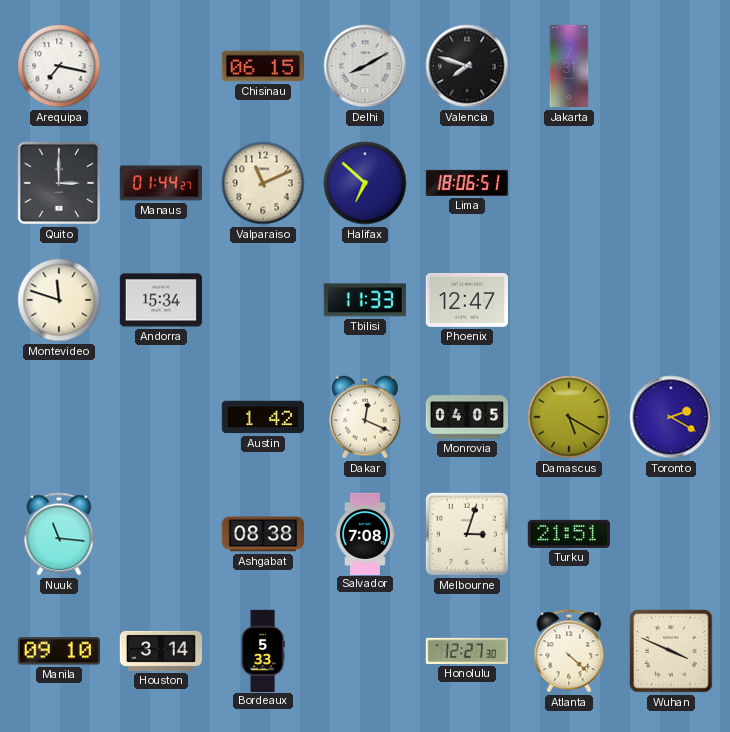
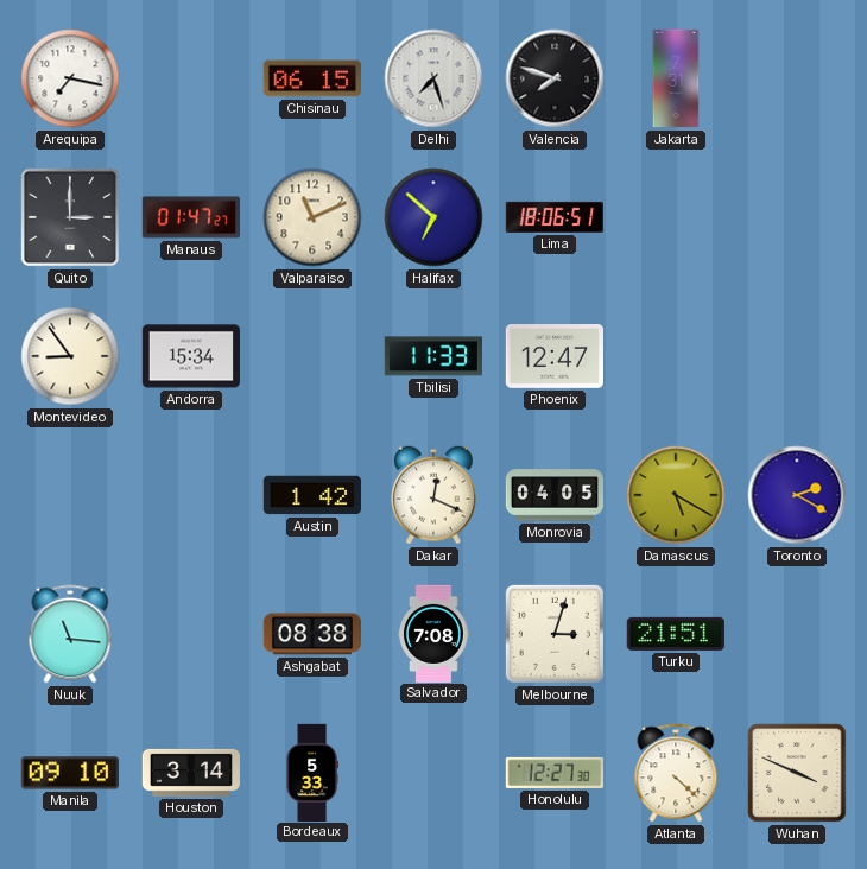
Delhi: 8:10 -> 7:27
Manaus: 01:44 -> 01:47
Montevideo: 11:48 -> 8:54
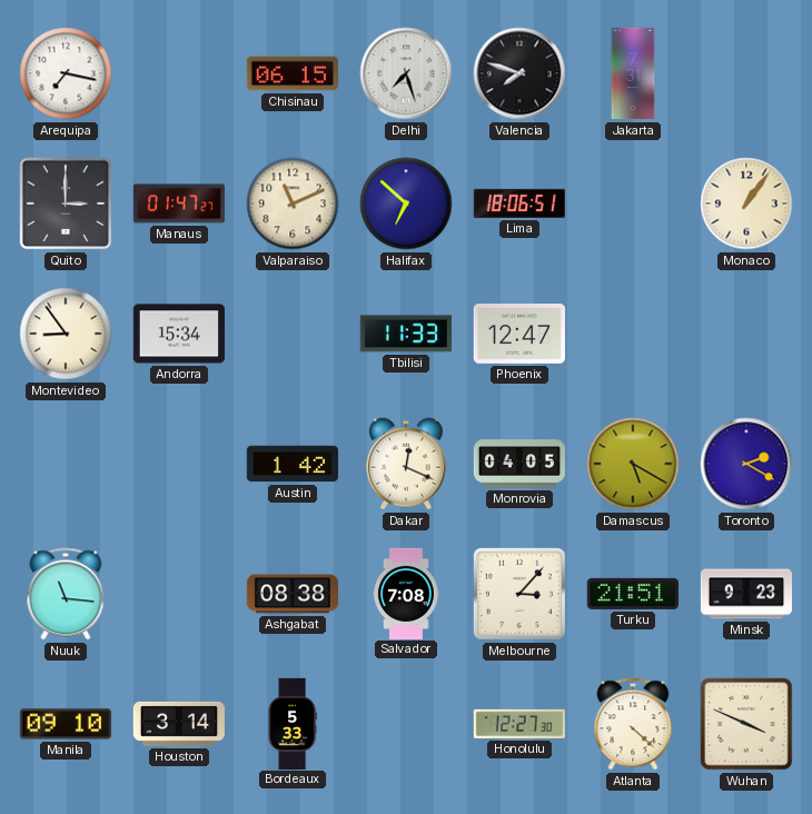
Monaco: none -> 1:06
Melbourne: 3:03 -> 3:07
Minsk: none -> 9:23
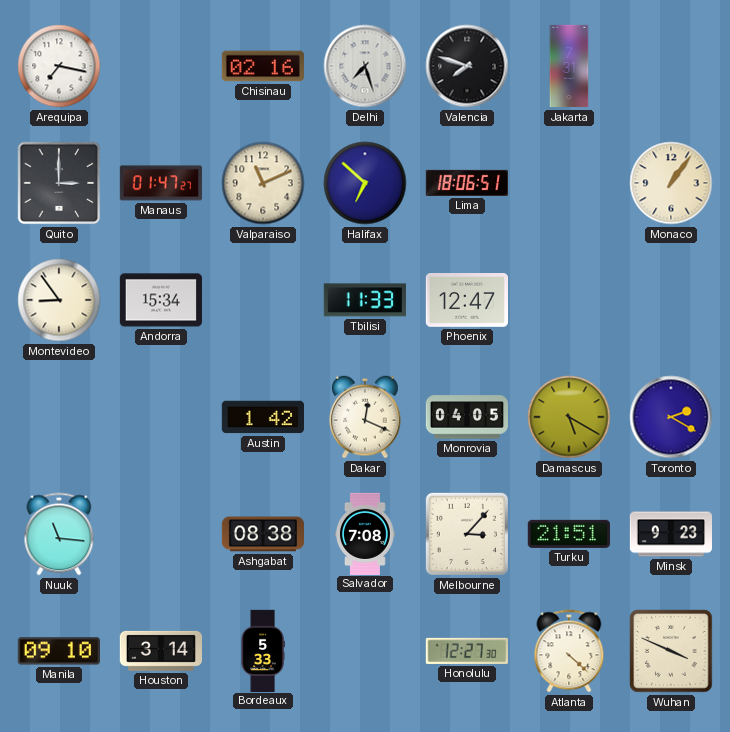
Chisinau: 06:15 -> 02:16
